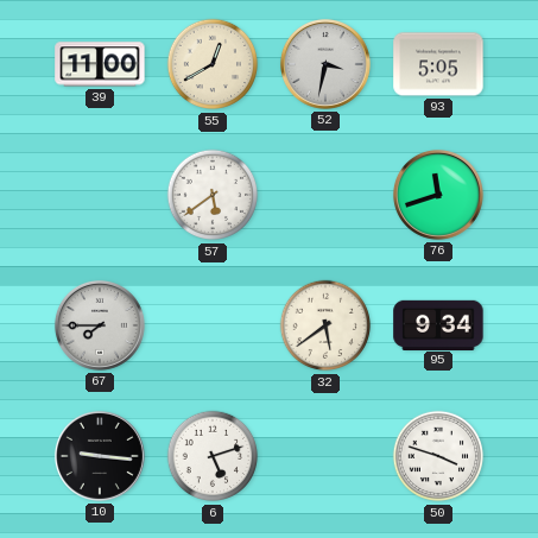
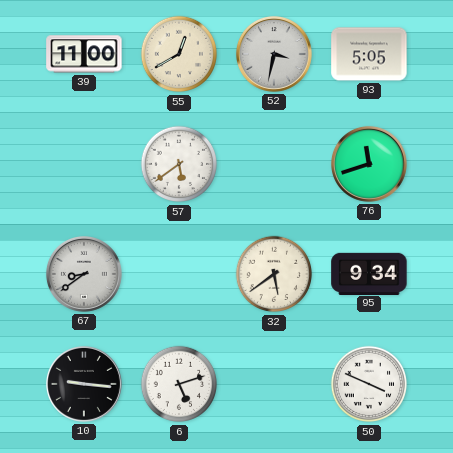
67: 7:45 -> 8:39
50: 3:48 -> 3:49
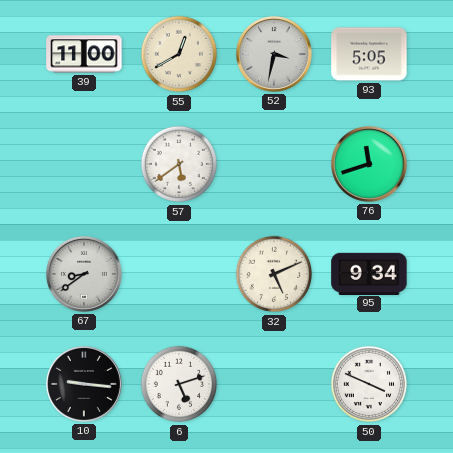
32: 5:39 -> 5:11
